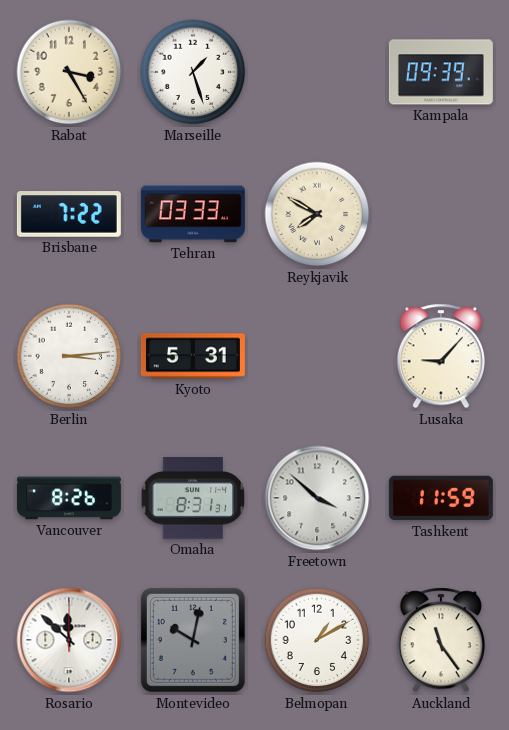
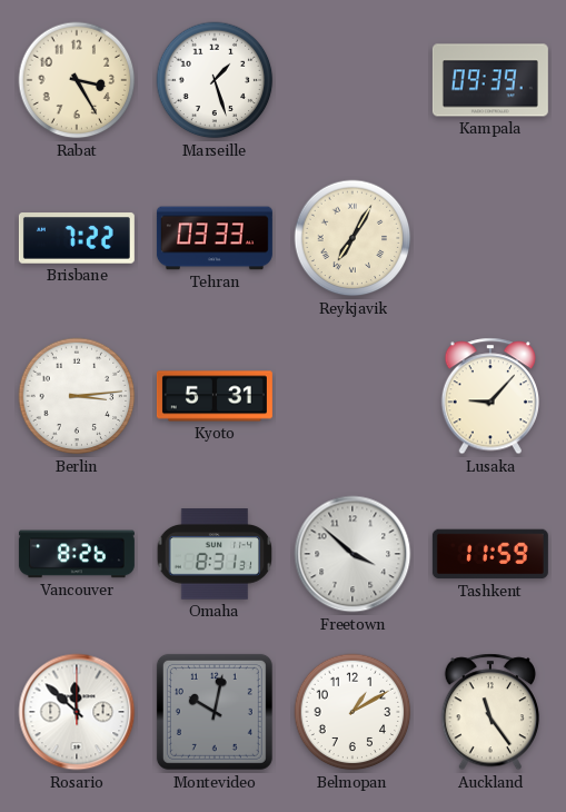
Reykjavik: 7:50 -> 7:05
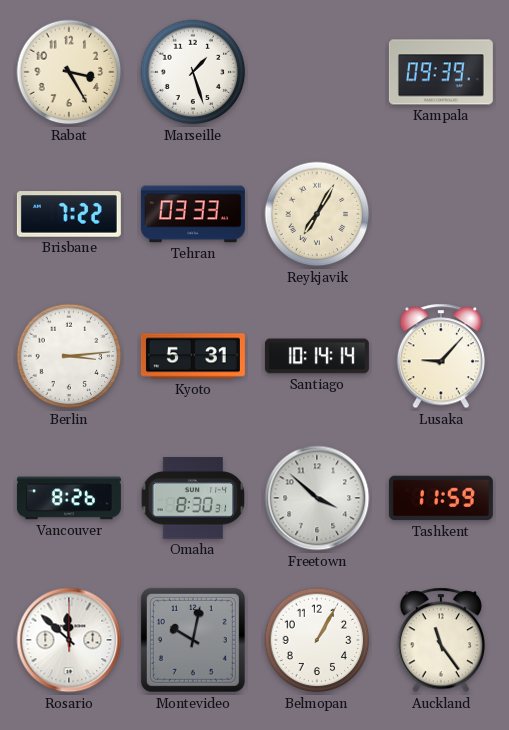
Santiago: none -> 10:14
Omaha: 8:31 -> 8:30
Belmopan: 1:10 -> 1:05
